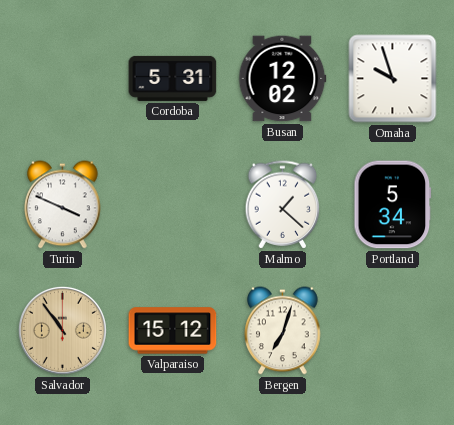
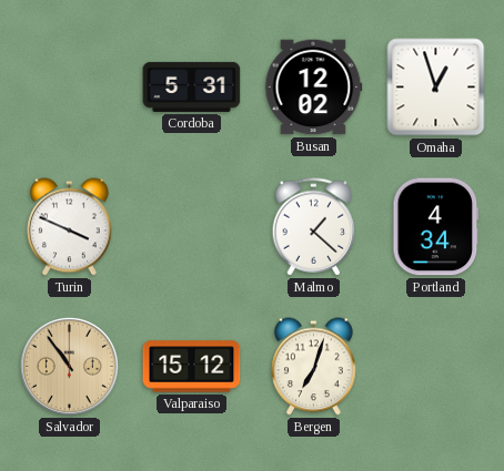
Omaha: 9:57 -> 12:57
Portland: 5:34 -> 4:34
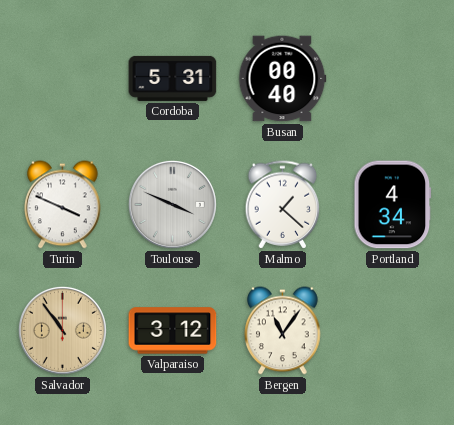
Busan: 12:02 -> 00:40
Omaha: 12:57 -> none
Toulouse: none -> 3:49
Valparaiso: 15:12 -> 3:12
Bergen: 7:03 -> 11:06
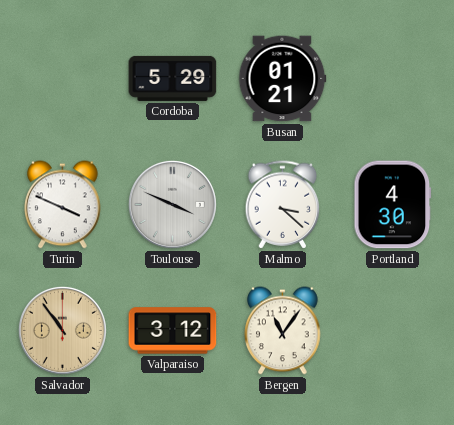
Cordoba: 5:31 -> 5:29
Busan: 00:40 -> 01:21
Malmo: 1:22 -> 3:22
Portland: 4:34 -> 4:30
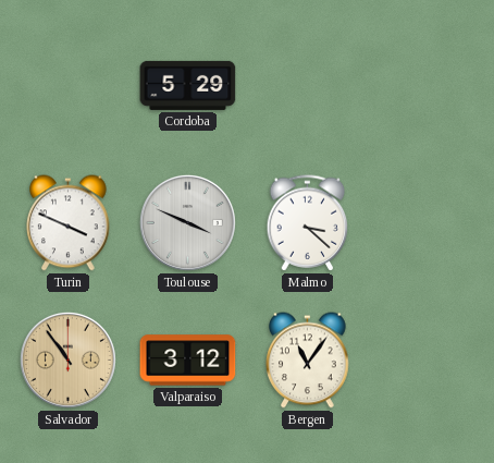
Busan: 01:21 -> none
Portland: 4:30 -> none
